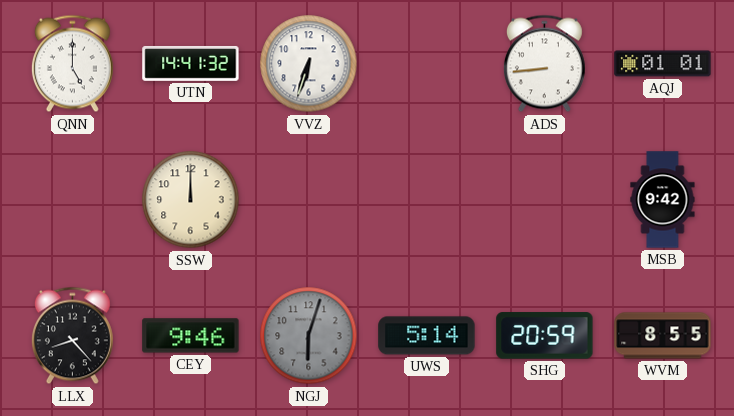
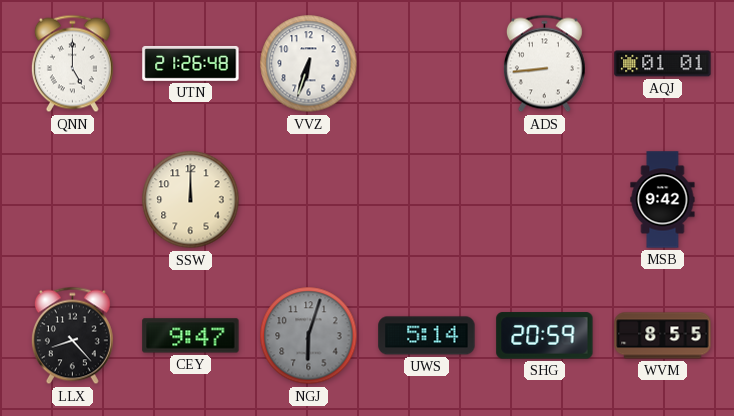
UTN: 14:41 -> 21:26
CEY: 9:46 -> 9:47
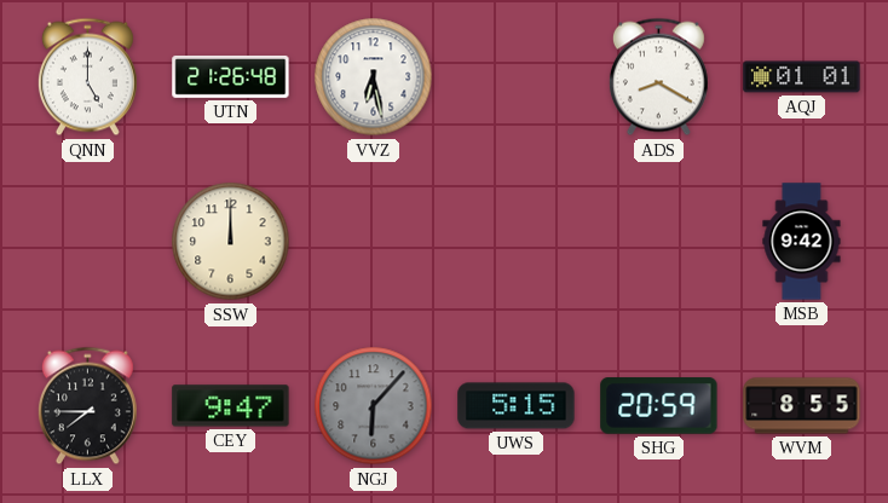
VVZ: 6:33 -> 6:28
ADS: 8:44 -> 8:20
LLX: 8:23 -> 7:45
NGJ: 6:03 -> 6:07
UWS: 5:14 -> 5:15
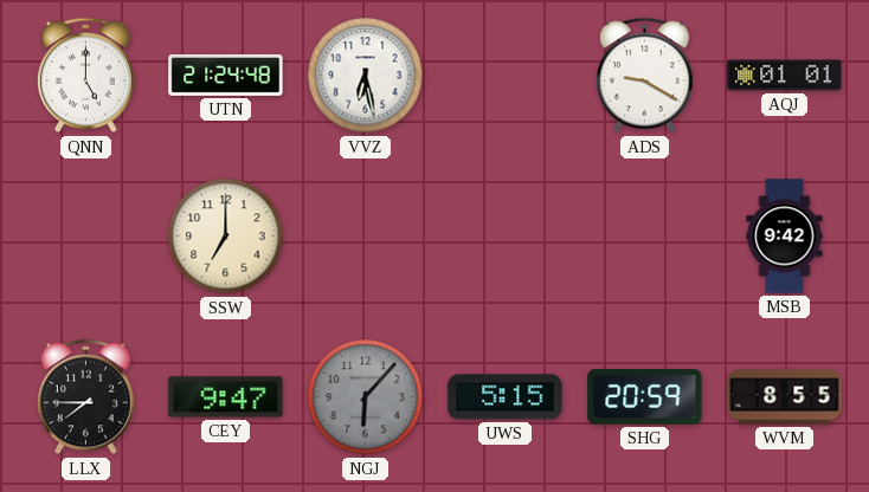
UTN: 21:26 -> 21:24
ADS: 8:20 -> 9:20
SSW: 12:00 -> 7:00
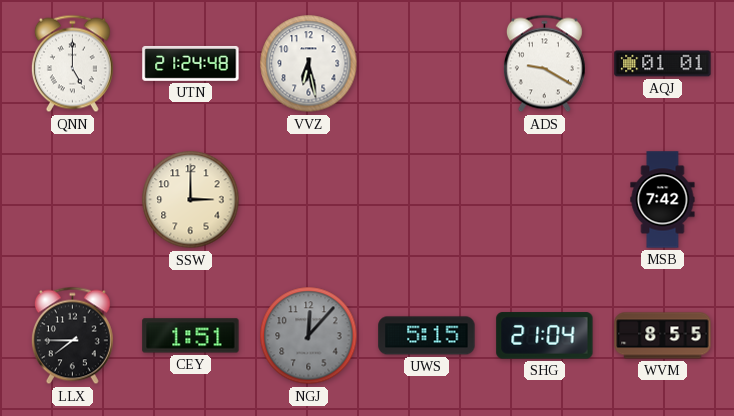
SSW: 7:00 -> 3:00
MSB: 9:42 -> 7:42
CEY: 9:47 -> 1:51
NGJ: 6:07 -> 12:07
SHG: 20:59 -> 21:04
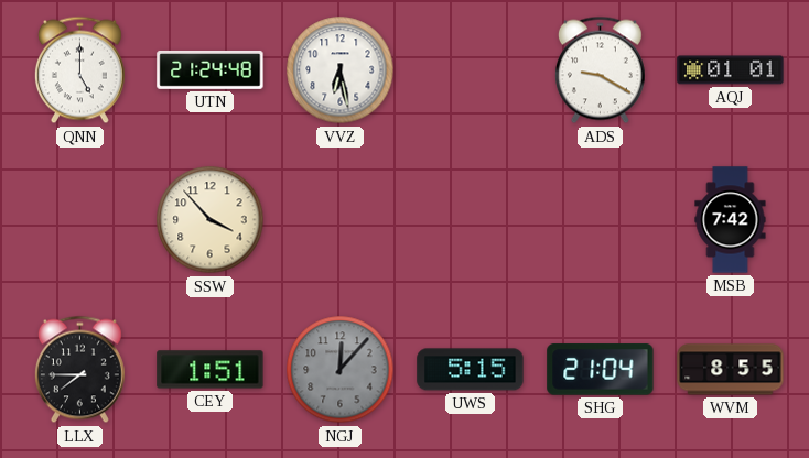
SSW: 3:00 -> 3:53
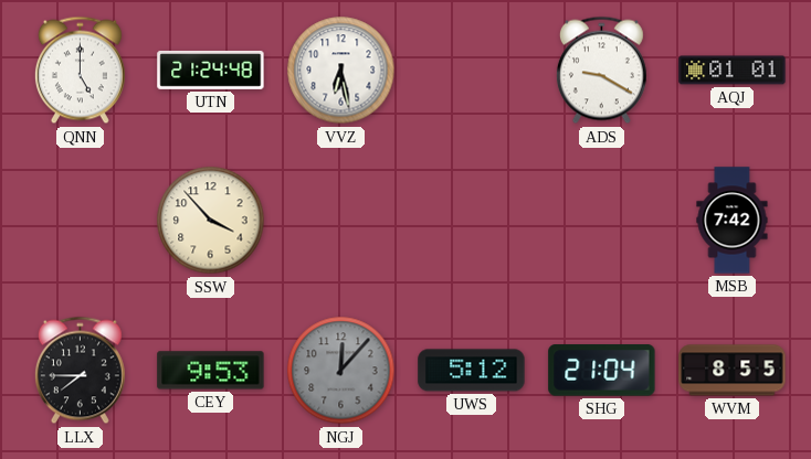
CEY: 1:51 -> 9:53
UWS: 5:15 -> 5:12
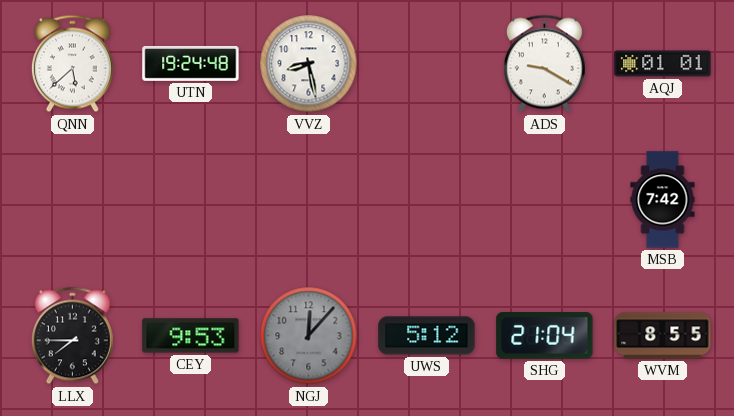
QNN: 5:00 -> 5:38
UTN: 21:24 -> 19:24
VVZ: 6:28 -> 8:28
SSW: 3:53 -> none
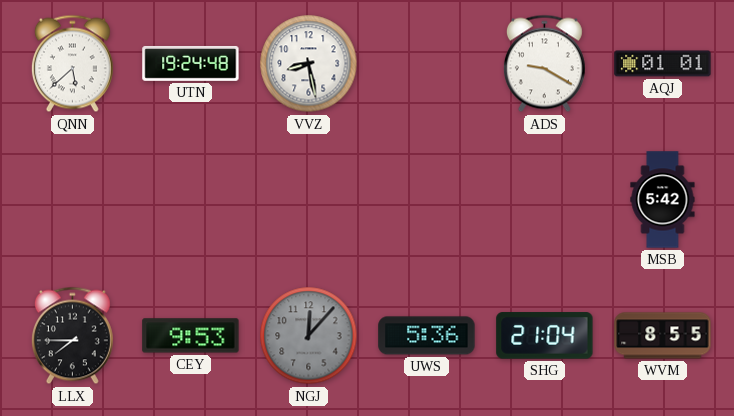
MSB: 7:42 -> 5:42
UWS: 5:12 -> 5:36
